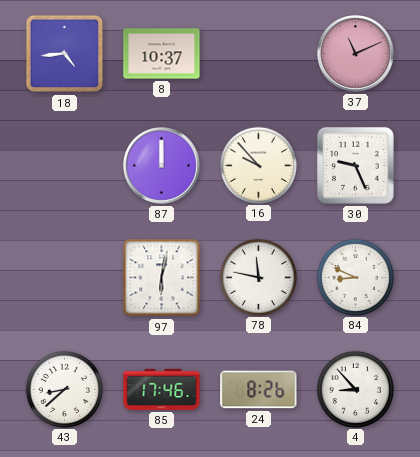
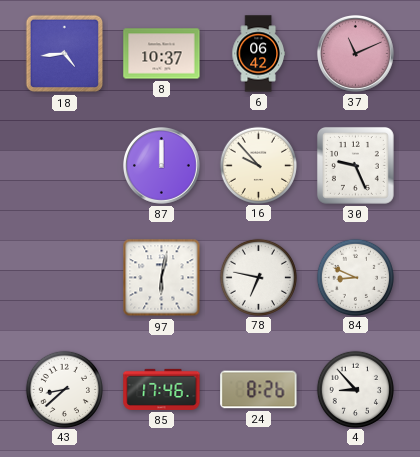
6: none -> 06:42
78: 11:47 -> 6:47
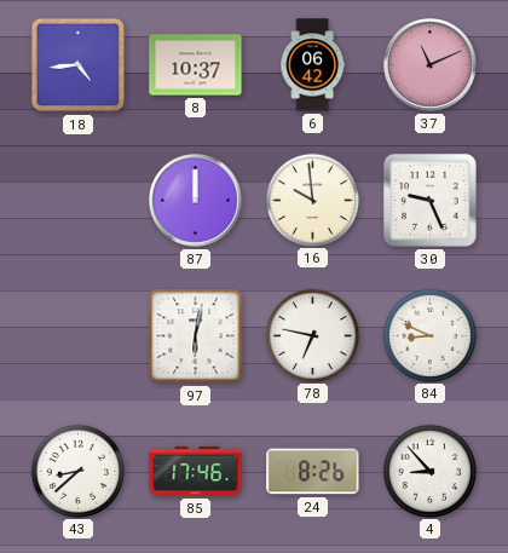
16: 9:53 -> 9:59
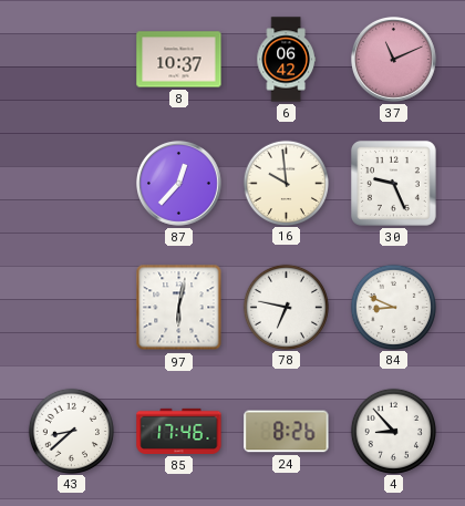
18: 4:44 -> none
87: 12:00 -> 12:37
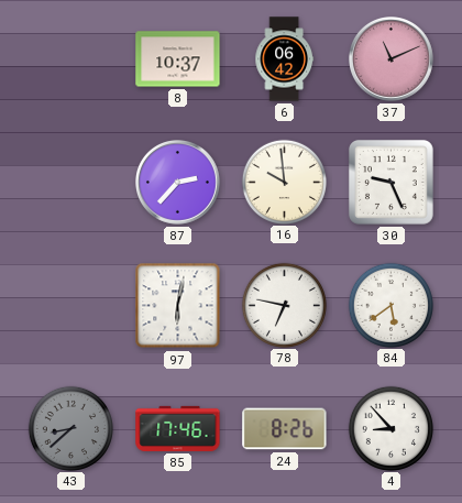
87: 12:37 -> 2:37
84: 8:49 -> 5:39
43 dial: white -> grey
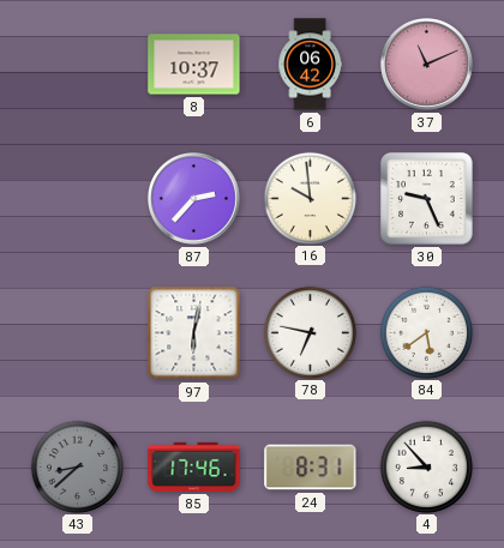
24: 8:26 -> 8:31
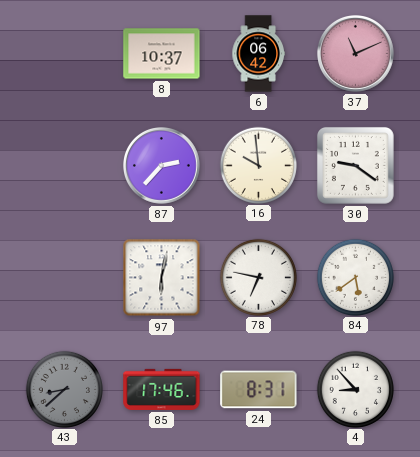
30: 9:26 -> 9:21
